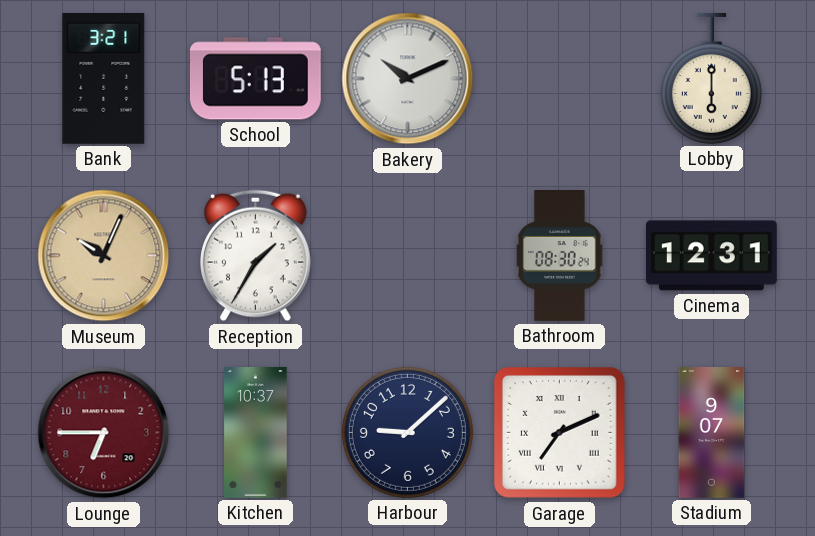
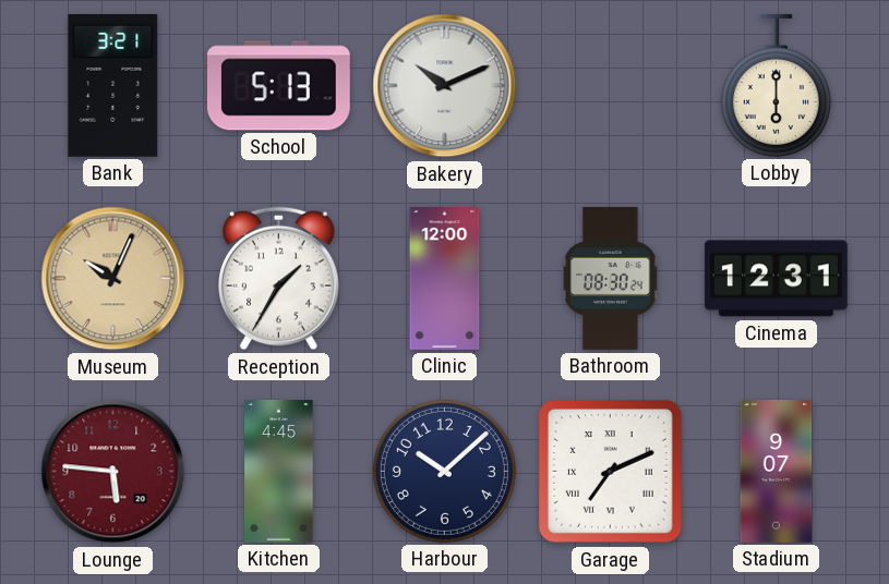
Clinic: none -> 12:00
Lounge: 6:45 -> 5:46
Kitchen: 10:37 -> 4:45
Harbour: 9:08 -> 10:08
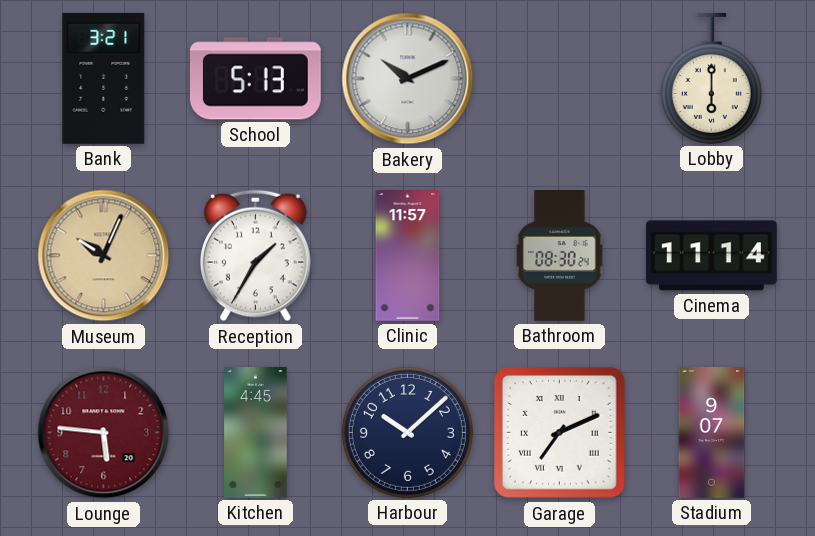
Clinic: 12:00 -> 11:57
Cinema: 12:31 -> 11:14
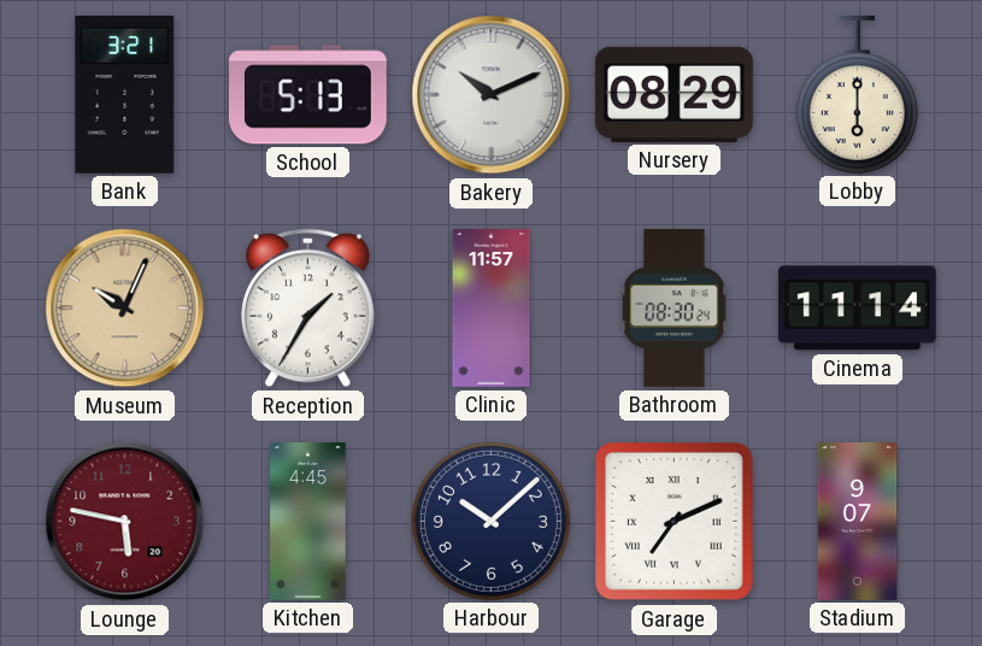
Nursery: none -> 08:29
Lounge: 5:46 -> 5:47
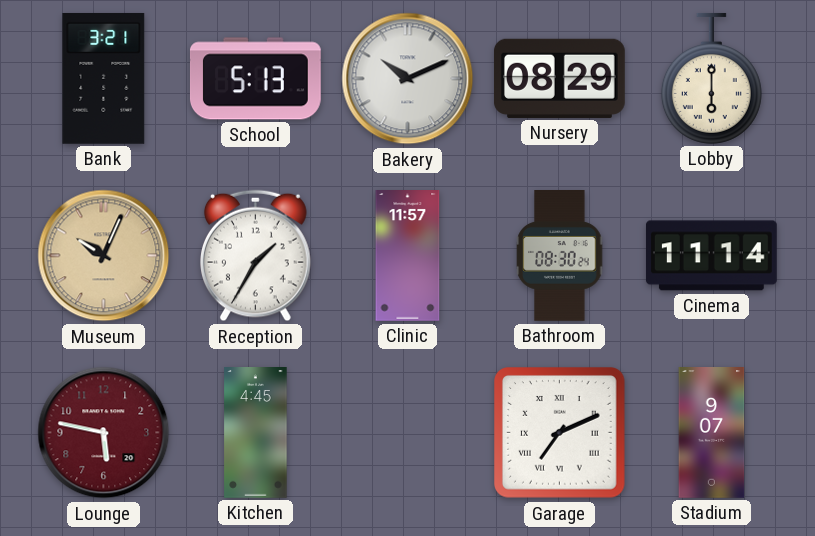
Harbour: 10:08 -> none
